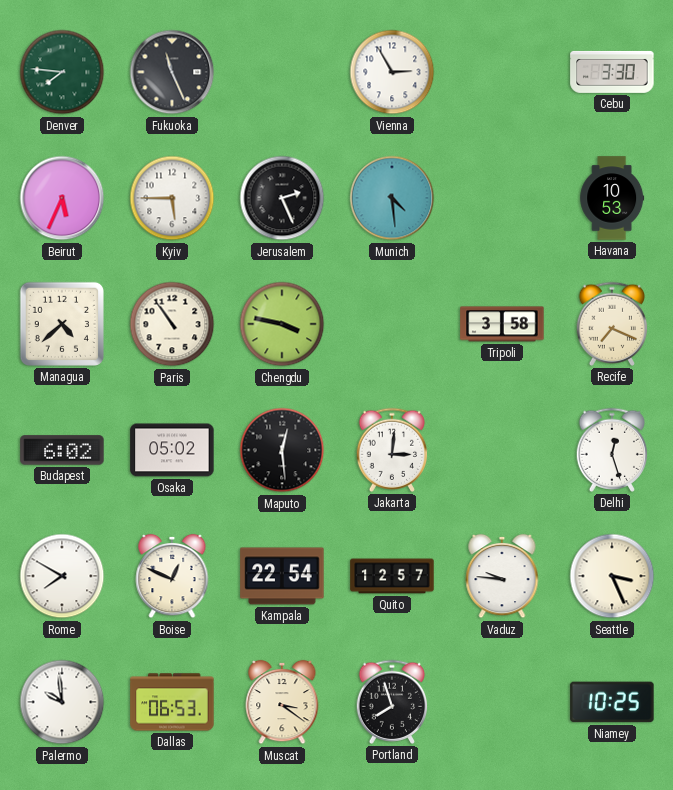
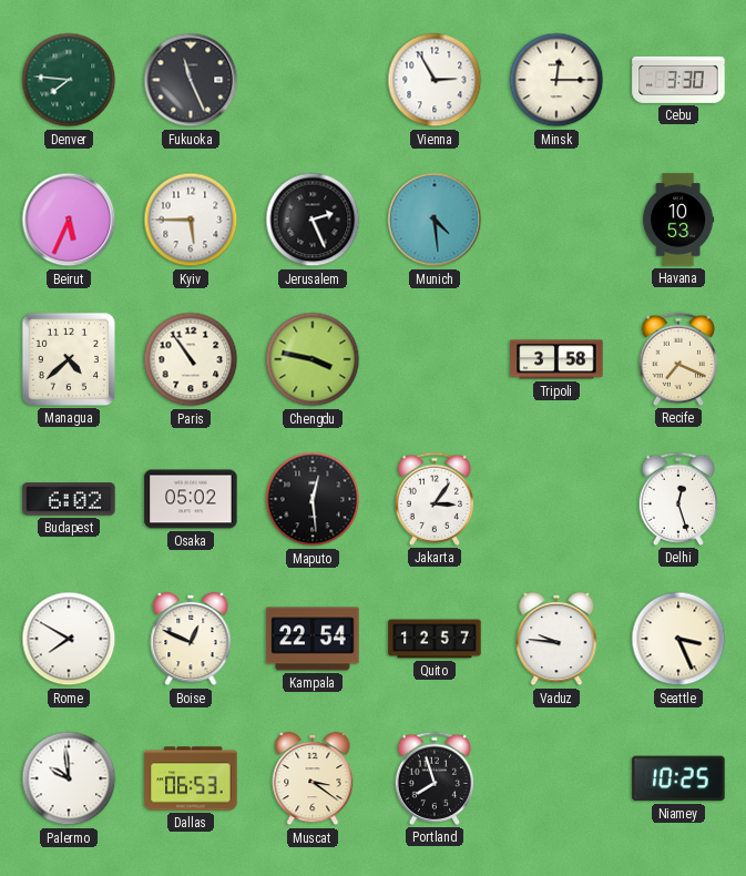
Minsk: none -> 12:15
Jakarta: 3:01 -> 3:06
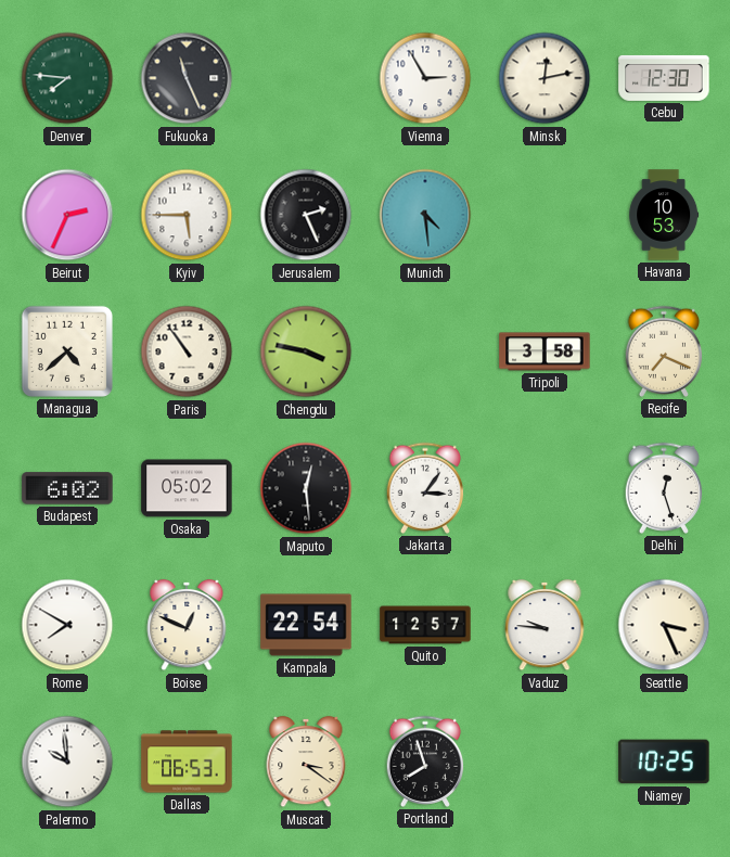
Minsk: 12:15 -> 12:13
Cebu: 3:30 -> 12:30
Beirut: 5:34 -> 2:34
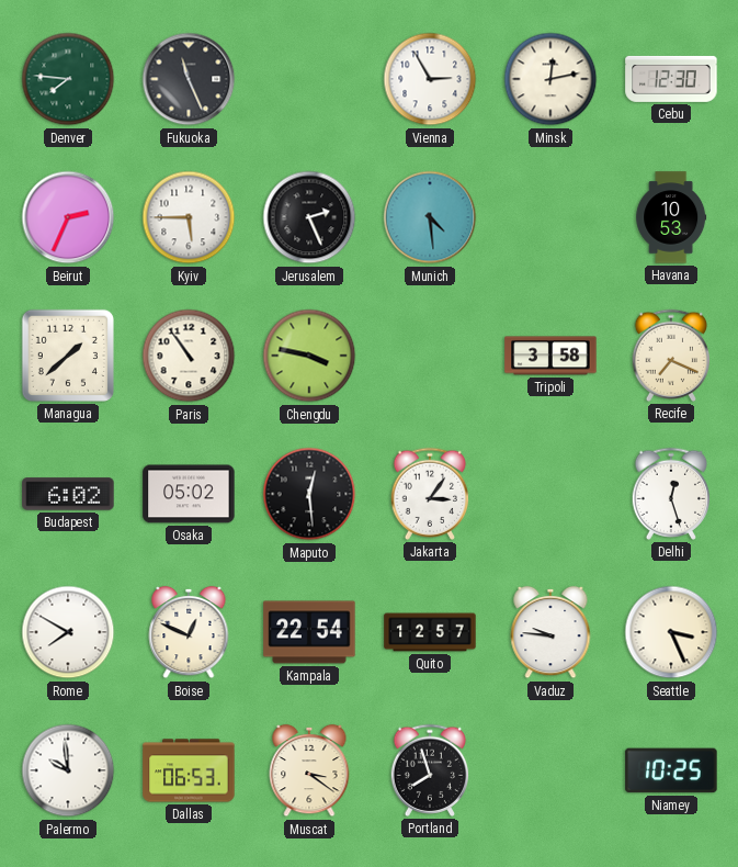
Managua: 4:38 -> 1:38
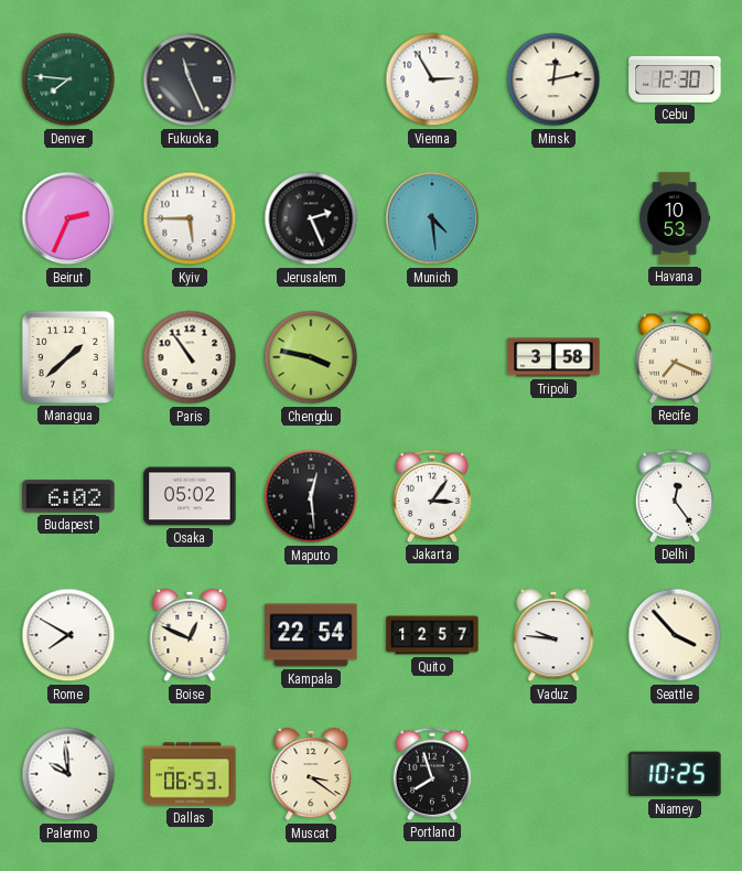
Delhi: 12:27 -> 12:24
Seattle: 3:26 -> 3:53
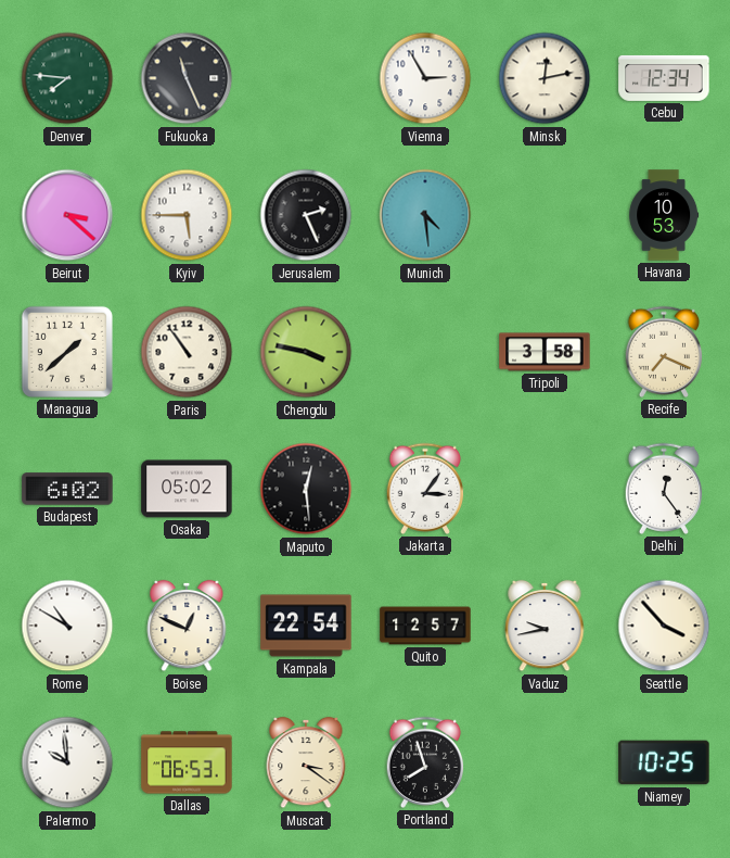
Cebu: 12:30 -> 12:34
Beirut: 2:34 -> 3:22
Rome: 7:50 -> 10:50
Vaduz: 9:46 -> 9:43
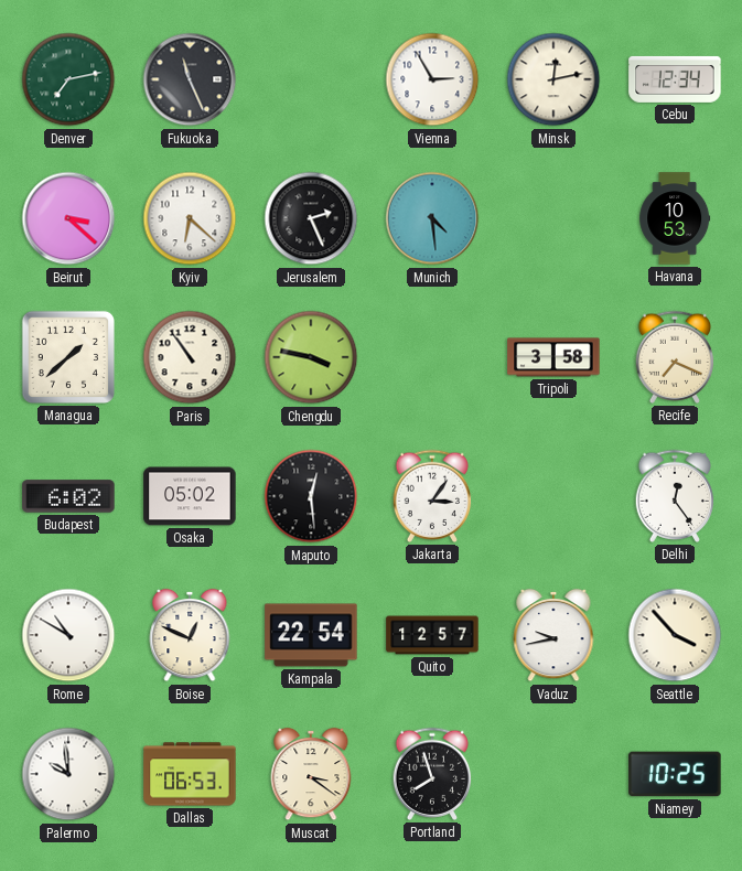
Denver: 7:46 -> 7:13
Kyiv: 5:45 -> 6:22
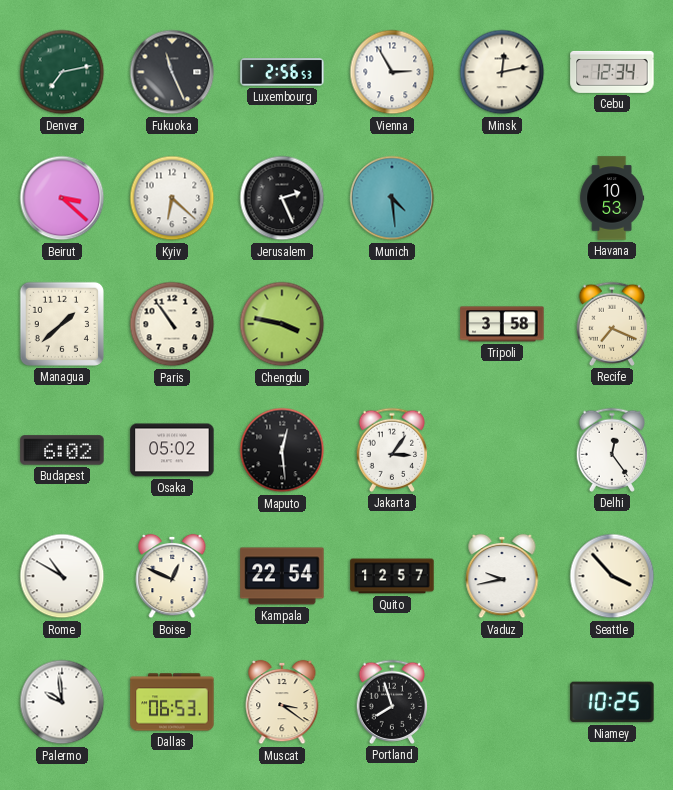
Luxembourg: none -> 2:56
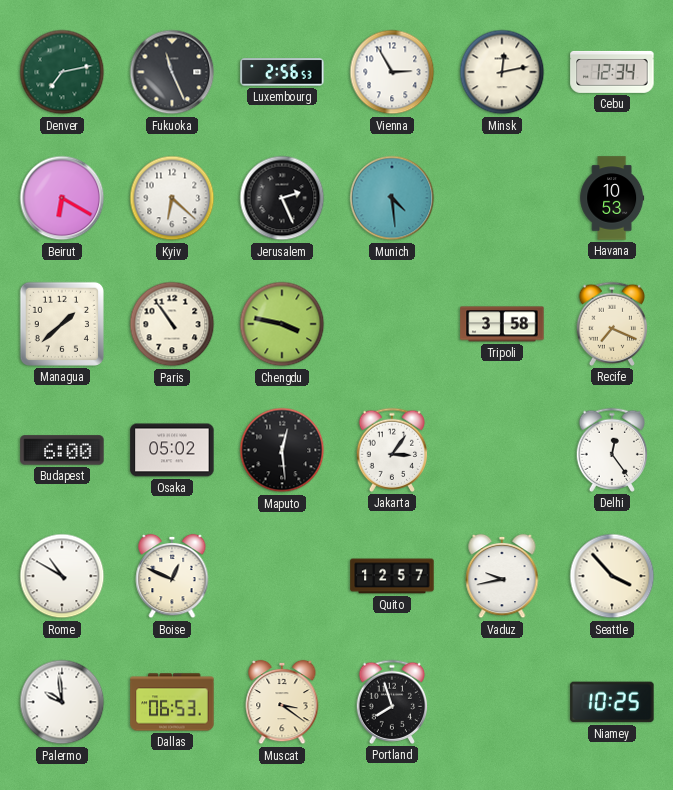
Beirut: 3:22 -> 6:20
Budapest: 6:02 -> 6:00
Kampala: 22:54 -> none
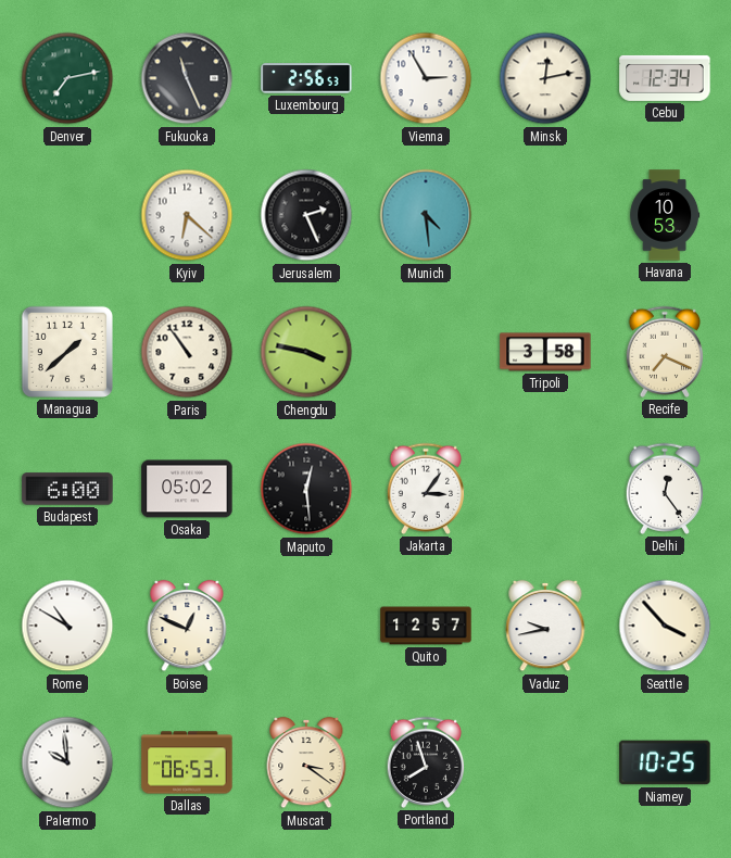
Beirut: 6:20 -> none
